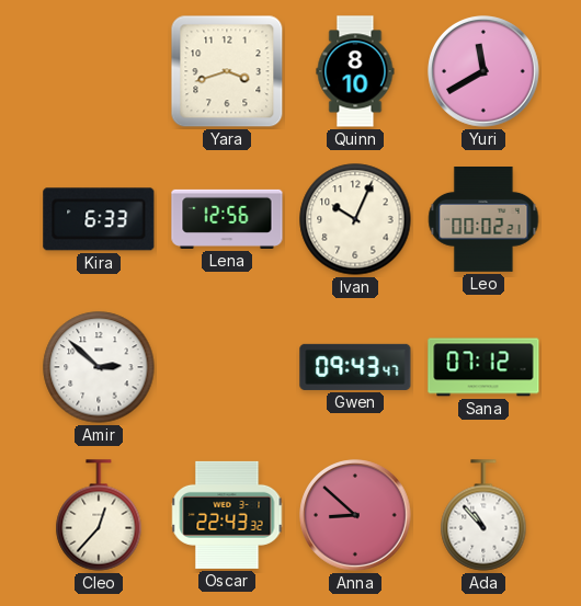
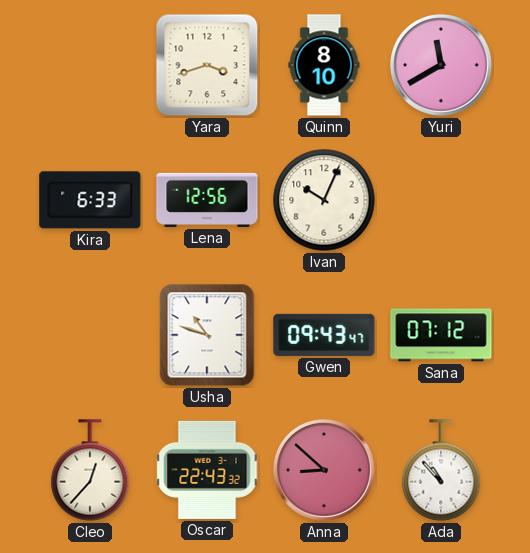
Leo: 00:02 -> none
Amir: 2:52 -> none
Usha: none -> 10:48
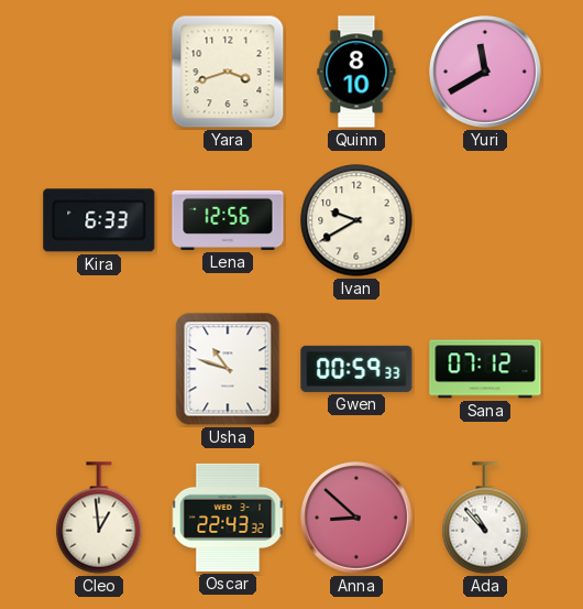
Ivan: 10:04 -> 9:40
Gwen: 09:43 -> 00:59
Cleo: 12:37 -> 12:59
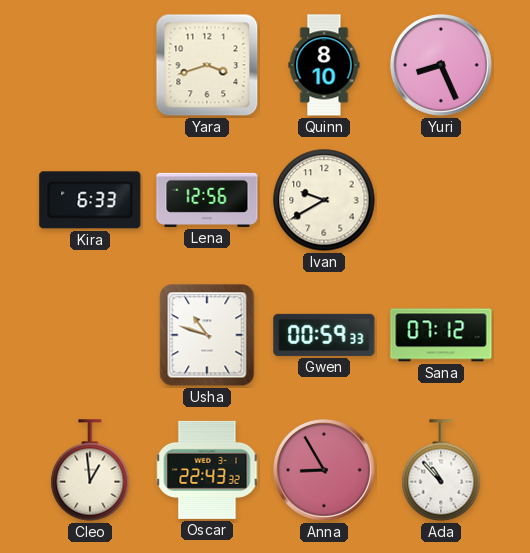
Yuri: 11:40 -> 8:26
Anna: 8:52 -> 8:55
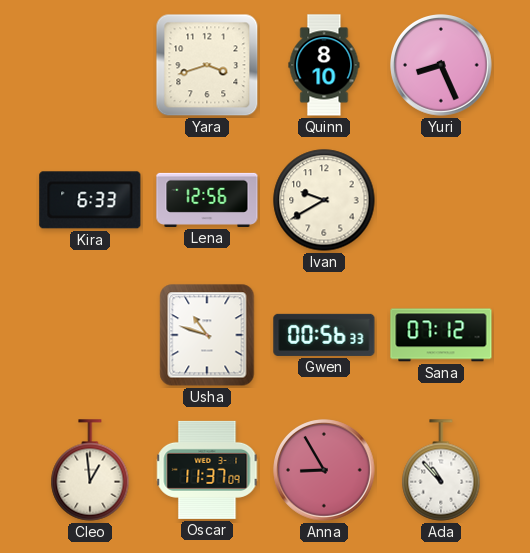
Gwen: 00:59 -> 00:56
Oscar: 22:43 -> 11:37
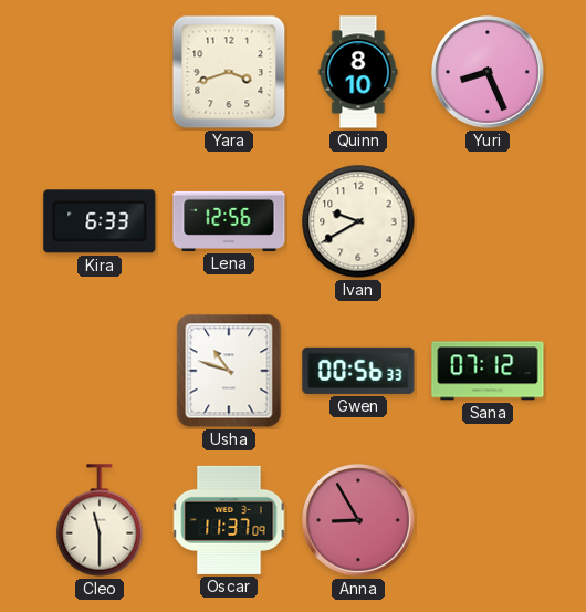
Cleo: 12:59 -> 11:30
Ada: 10:53 -> none
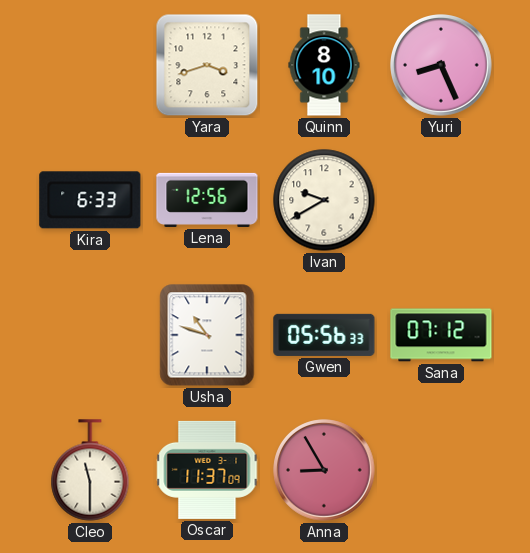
Gwen: 00:56 -> 05:56
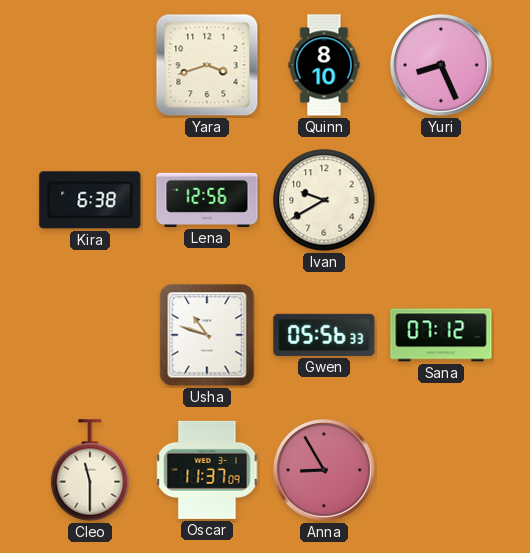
Kira: 6:33 -> 6:38
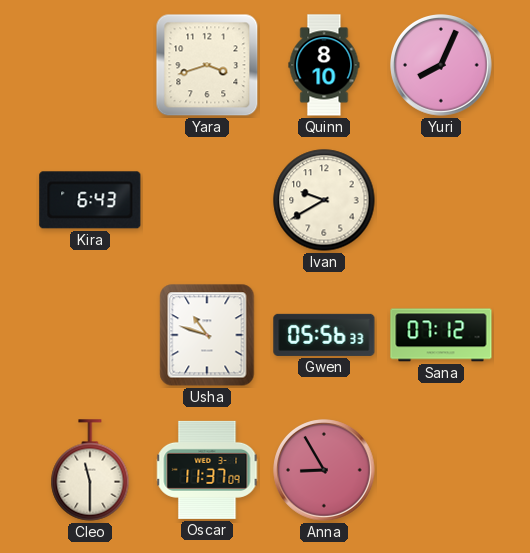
Yuri: 8:26 -> 8:04
Kira: 6:38 -> 6:43
Lena: 12:56 -> none
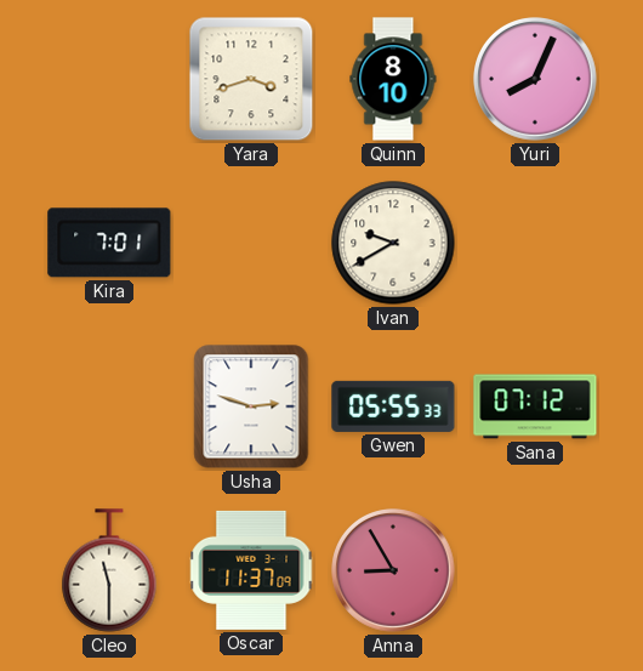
Kira: 6:43 -> 7:01
Usha: 10:48 -> 2:48
Gwen: 05:56 -> 05:55
